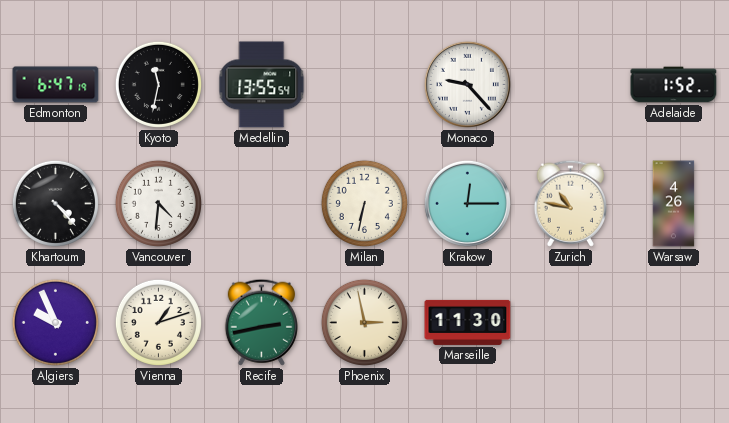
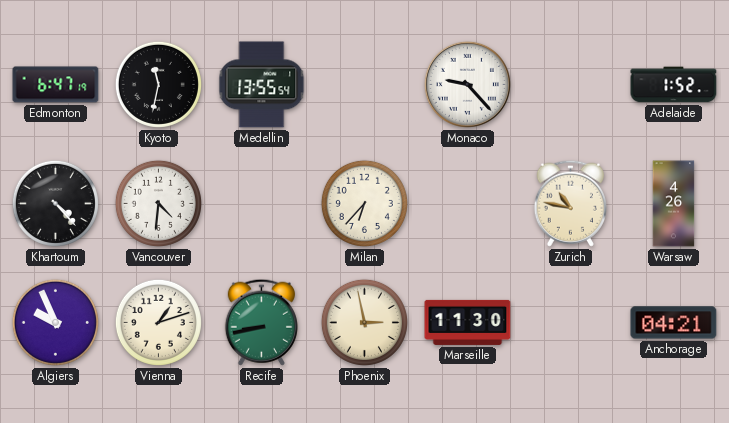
Milan: 6:32 -> 6:37
Krakow: 12:15 -> none
Recife: 2:43 -> 8:43
Anchorage: none -> 04:21
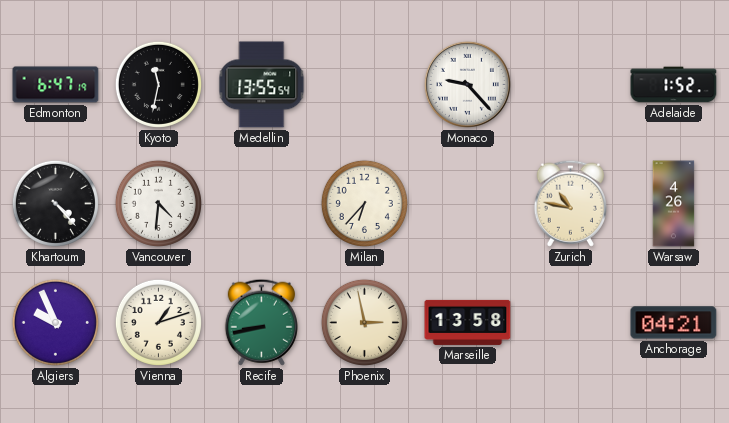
Marseille: 11:30 -> 13:58
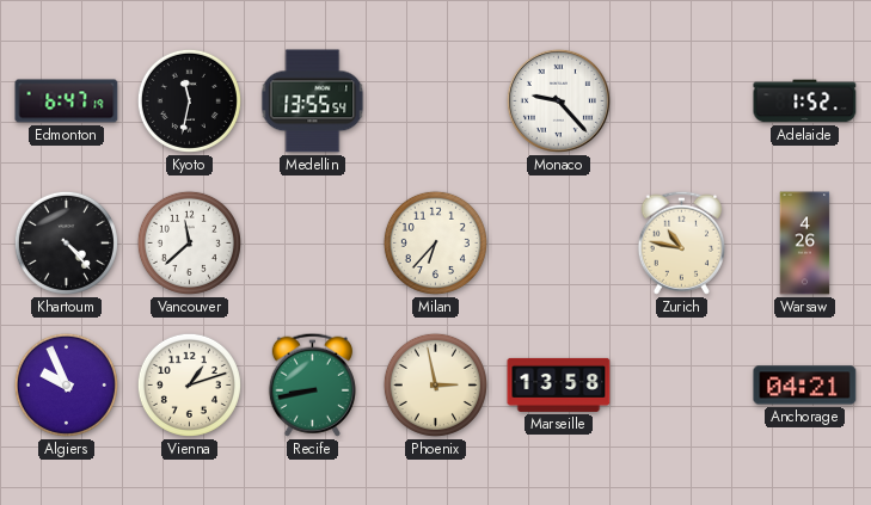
Vancouver: 4:31 -> 11:38
